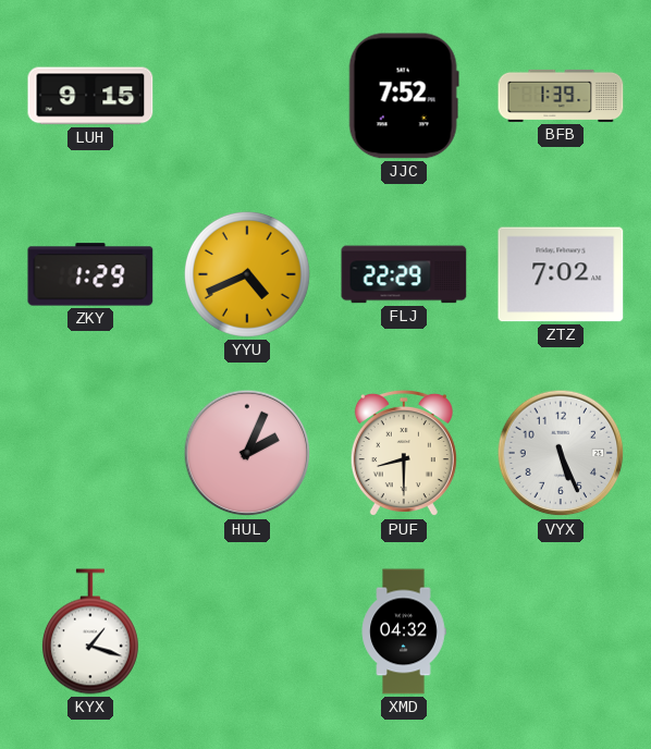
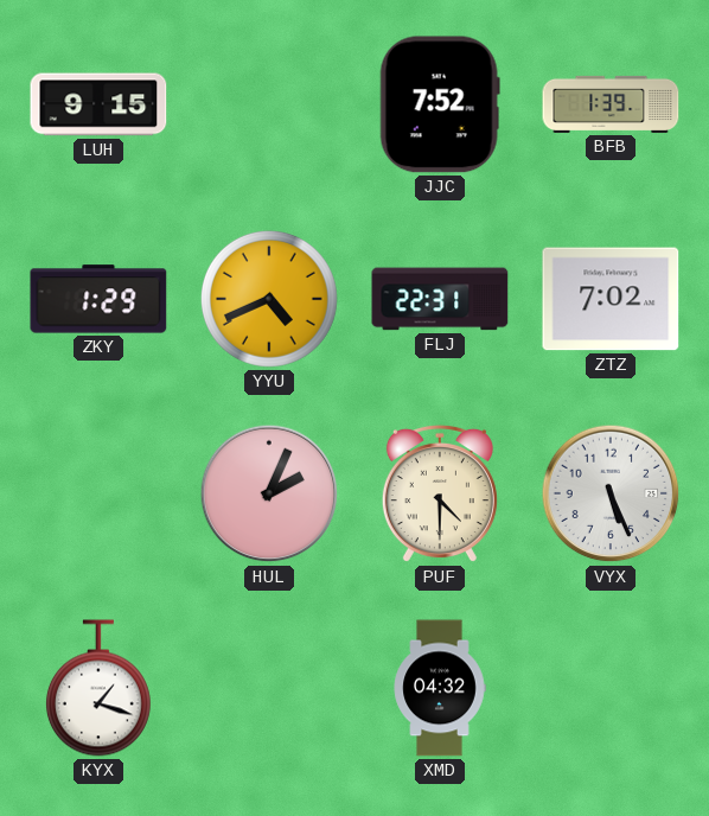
FLJ: 22:29 -> 22:31
PUF: 8:30 -> 4:30
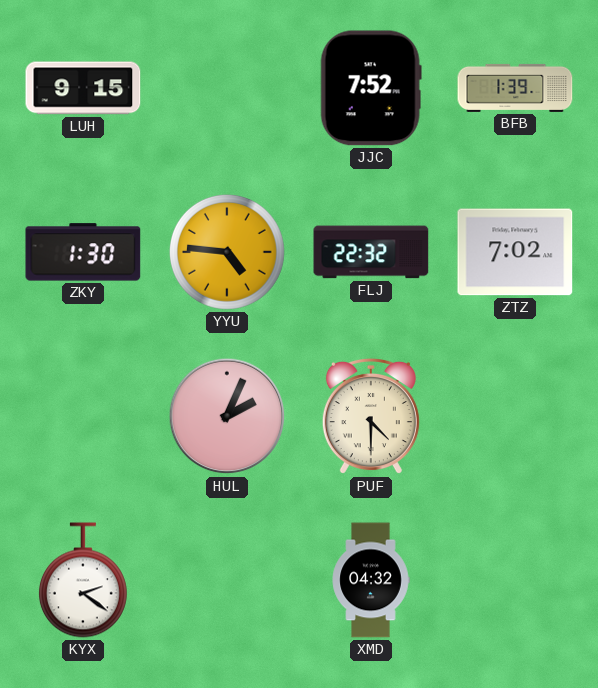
ZKY: 1:29 -> 1:30
YYU: 4:41 -> 4:46
FLJ: 22:31 -> 22:32
VYX: 5:26 -> none
KYX: 1:18 -> 2:21
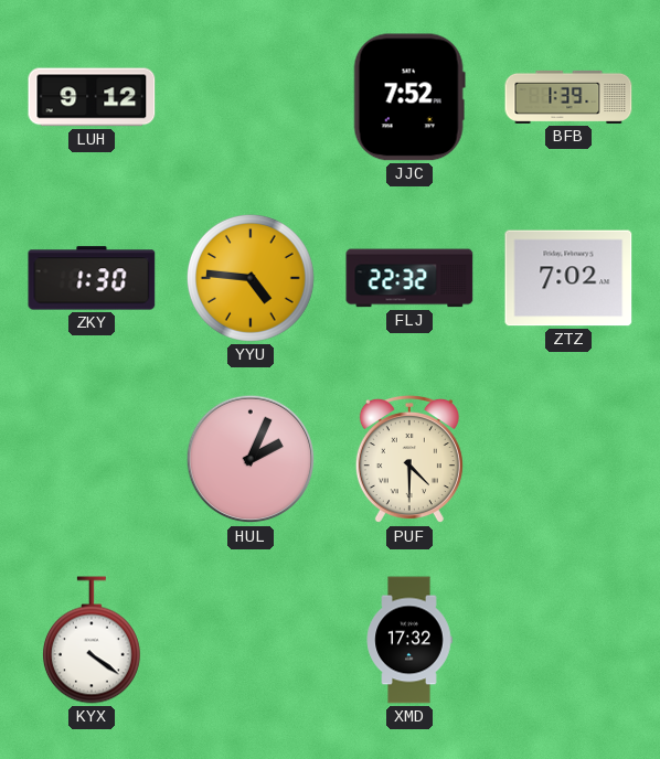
LUH: 9:15 -> 9:12
KYX: 2:21 -> 4:21
XMD: 04:32 -> 17:32
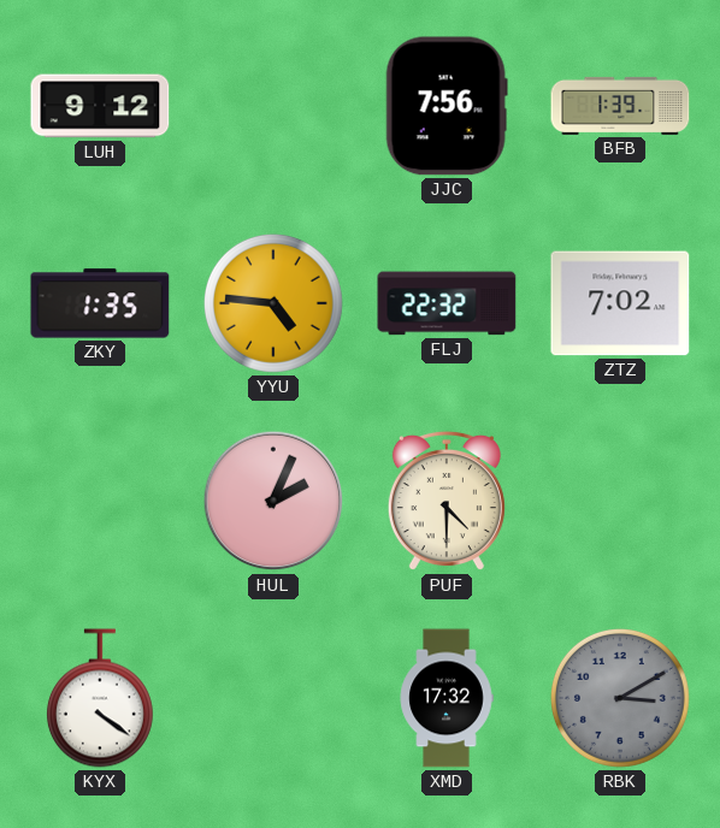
JJC: 7:52 -> 7:56
ZKY: 1:30 -> 1:35
RBK: none -> 3:10
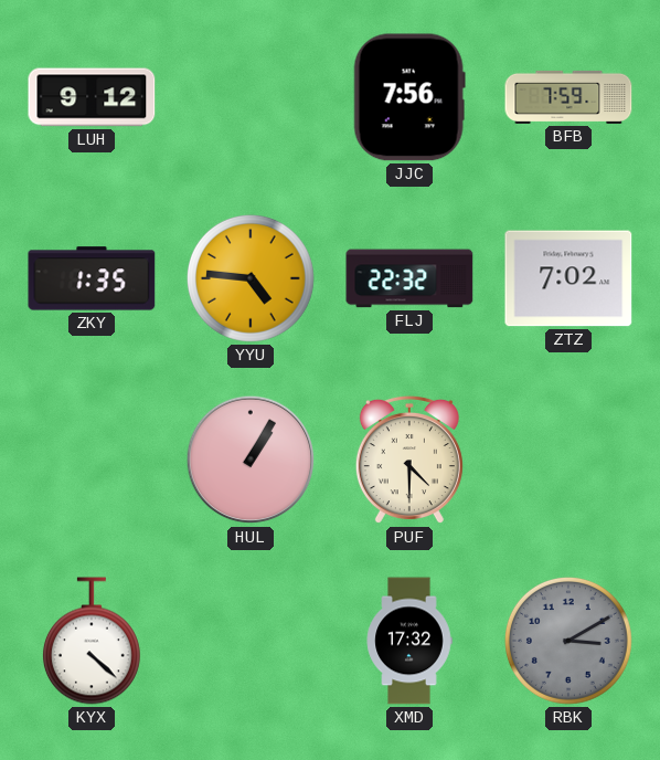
BFB: 1:39 -> 7:59
HUL: 2:04 -> 1:05
KYX: 4:21 -> 4:22
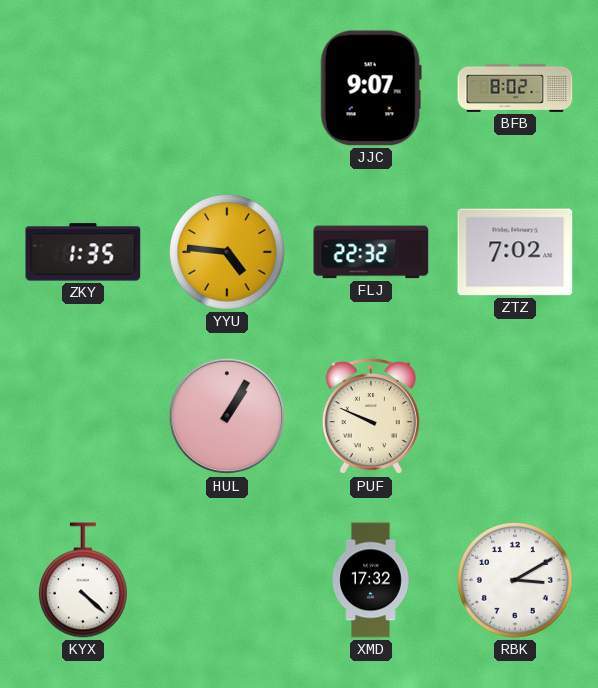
LUH: 9:12 -> none
JJC: 7:56 -> 9:07
BFB: 7:59 -> 8:02
PUF: 4:30 -> 9:49
RBK dial: grey -> white
